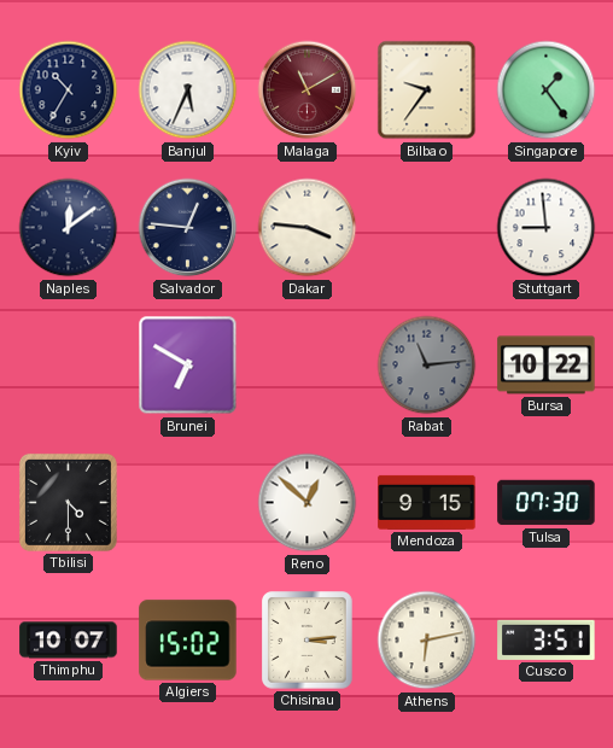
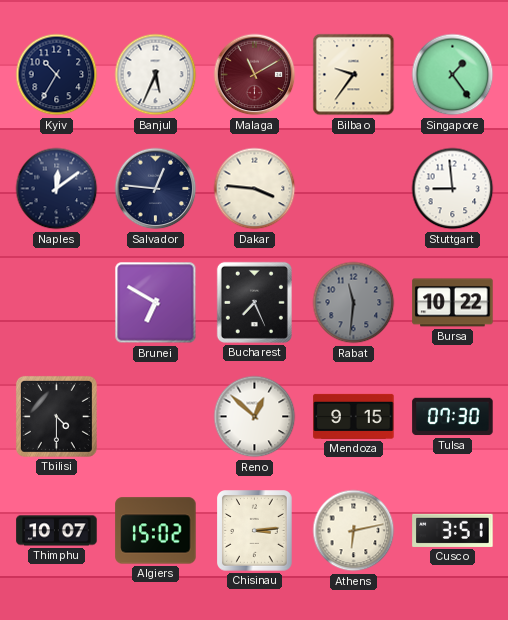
Bucharest: none -> 7:26
Rabat: 11:14 -> 11:31
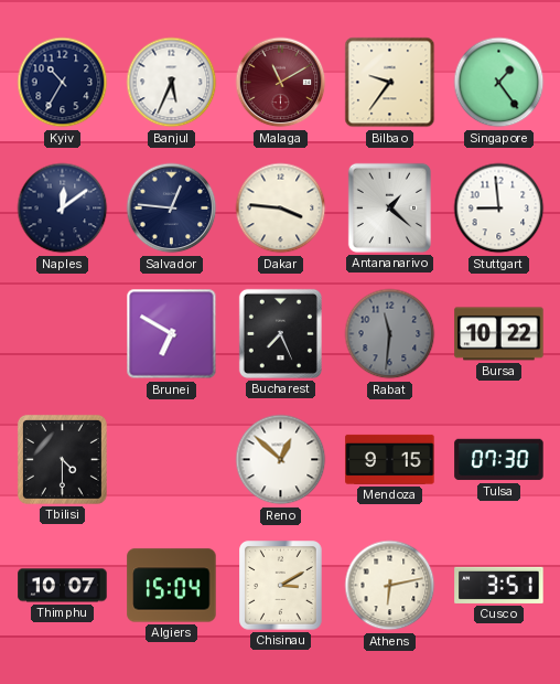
Antananarivo: none -> 1:22
Algiers: 15:02 -> 15:04
Chisinau: 3:14 -> 3:10
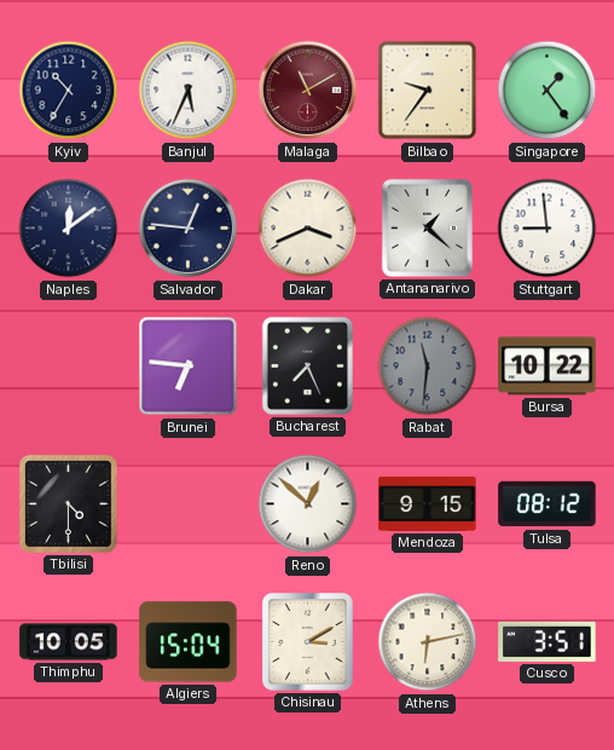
Dakar: 3:46 -> 3:41
Brunei: 6:50 -> 6:46
Tulsa: 07:30 -> 08:12
Thimphu: 10:07 -> 10:05
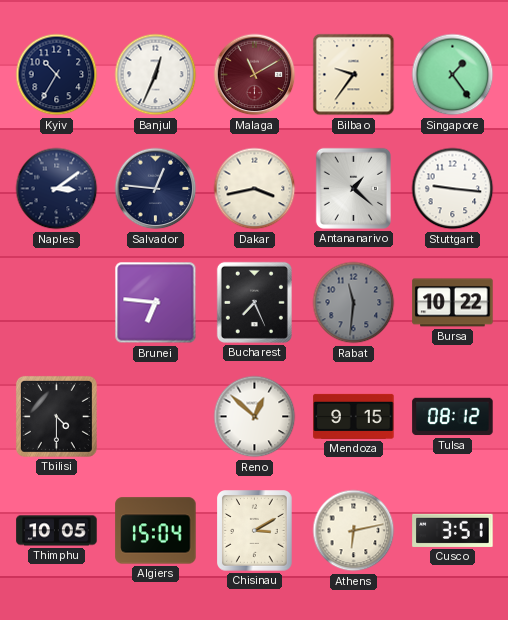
Banjul: 5:34 -> 12:34
Naples: 12:09 -> 3:09
Dakar: 3:41 -> 3:43
Stuttgart: 8:59 -> 9:16
